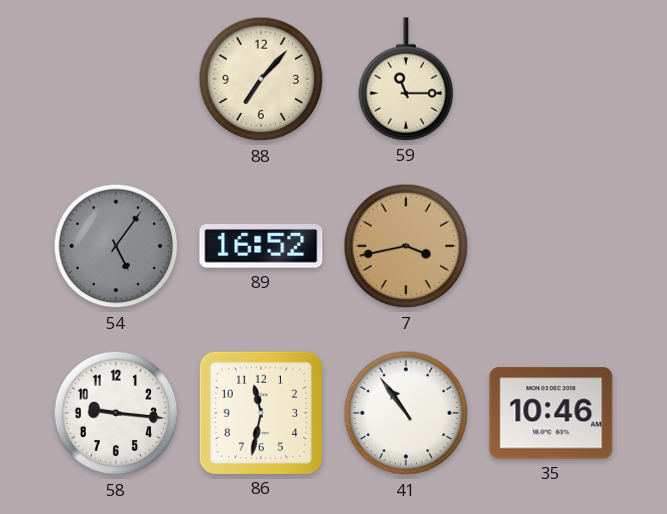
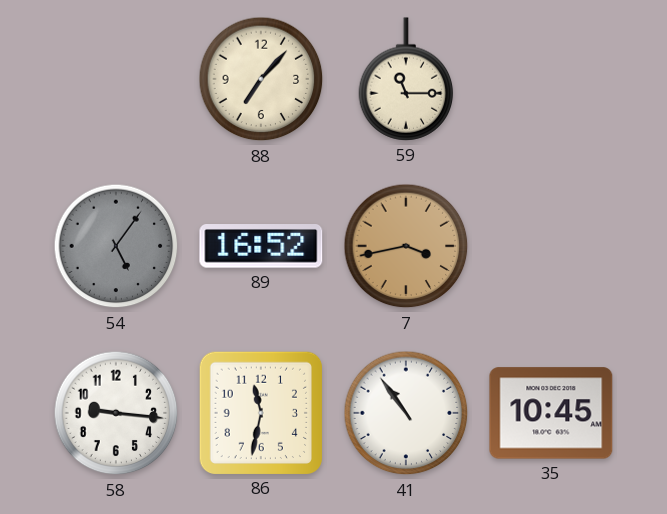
35: 10:46 -> 10:45
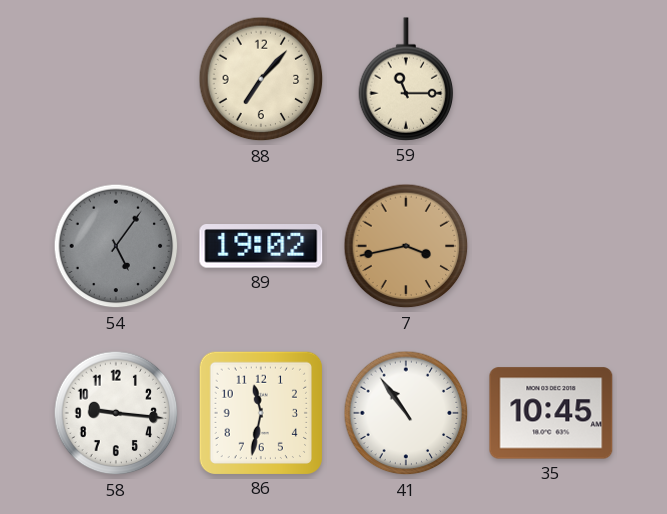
89: 16:52 -> 19:02
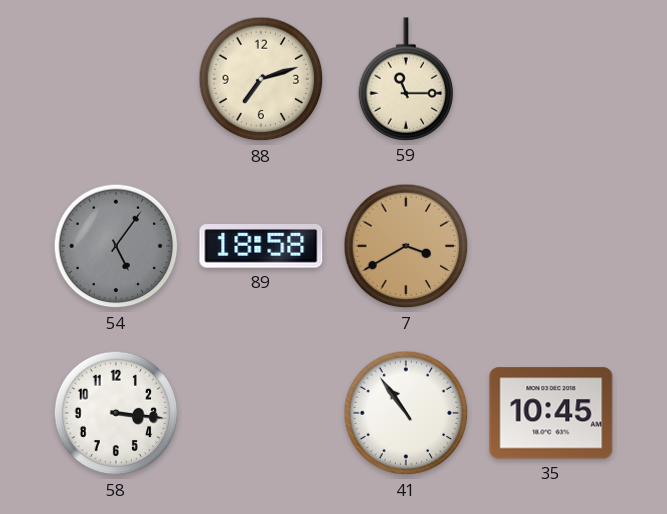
88: 7:07 -> 7:12
89: 19:02 -> 18:58
7: 3:43 -> 3:40
58: 9:16 -> 3:16
86: 11:32 -> none
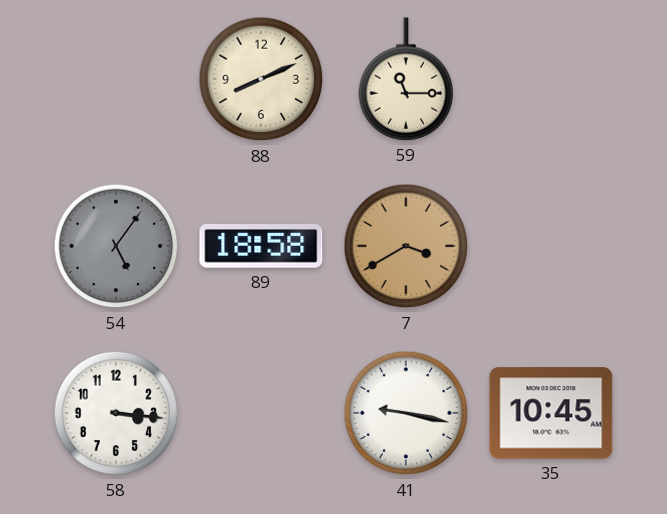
88: 7:12 -> 8:11
41: 10:54 -> 9:17
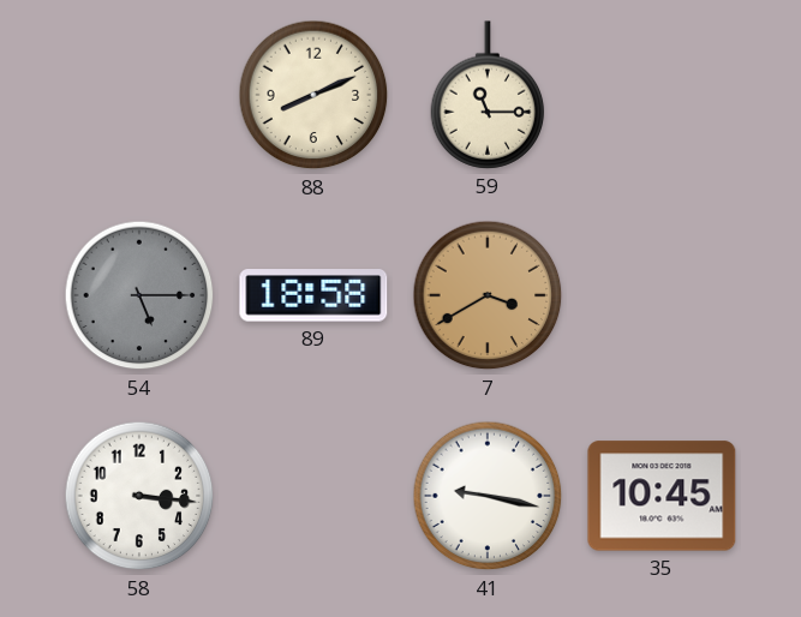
54: 5:06 -> 5:15
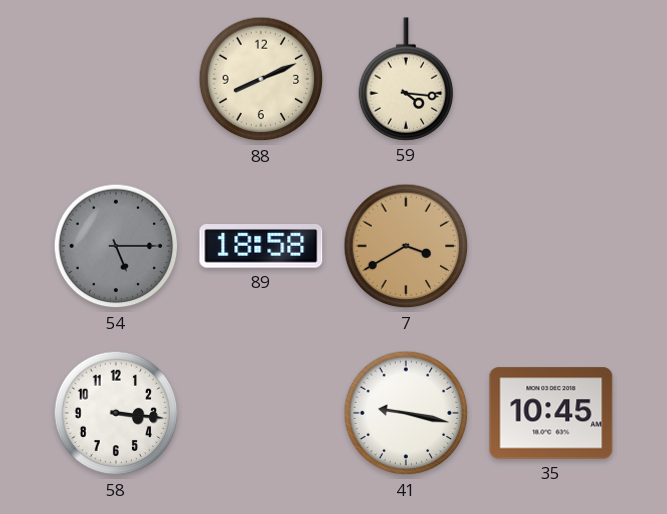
59: 11:15 -> 4:16
